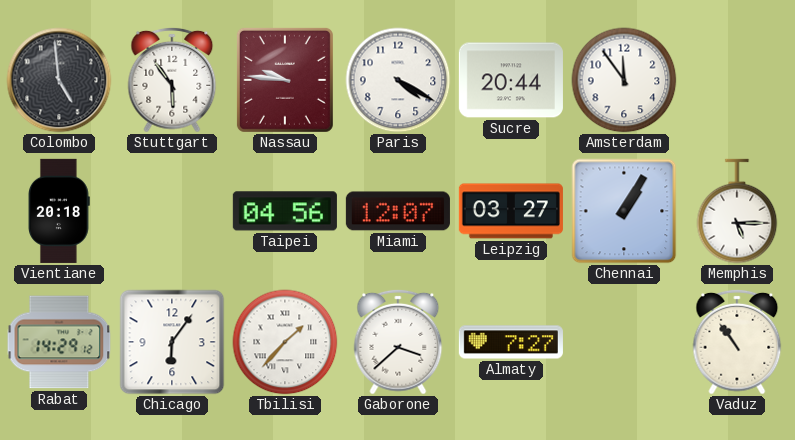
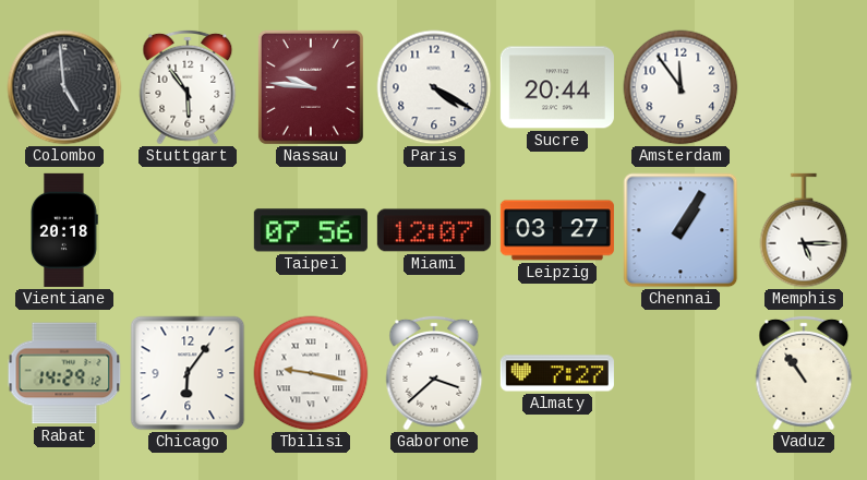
Taipei: 04:56 -> 07:56
Tbilisi: 1:37 -> 9:17
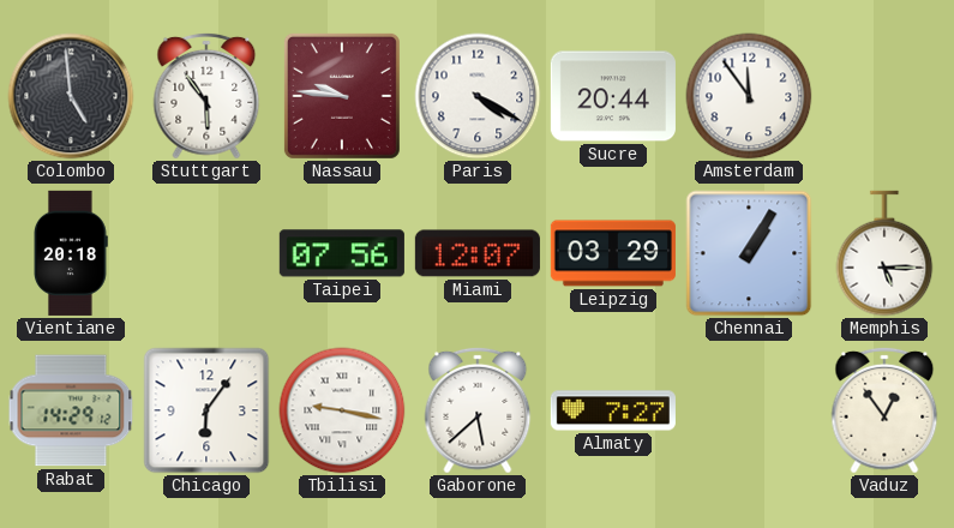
Leipzig: 03:27 -> 03:29
Gaborone: 3:38 -> 5:38
Vaduz: 10:54 -> 12:54
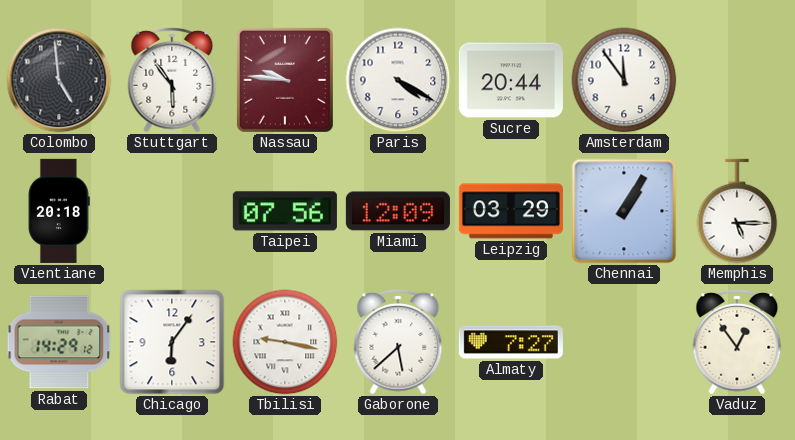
Miami: 12:07 -> 12:09
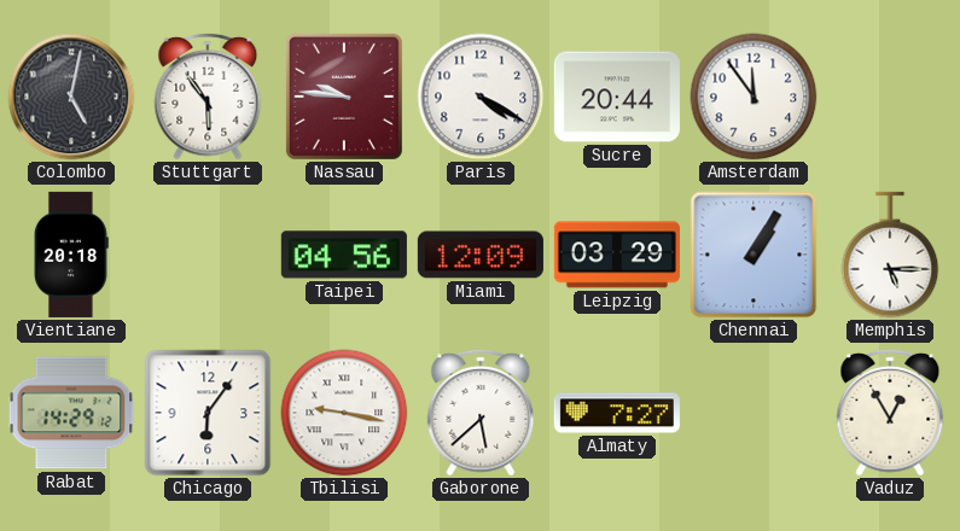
Colombo: 4:59 -> 5:02
Taipei: 07:56 -> 04:56
Vaduz: 12:54 -> 12:55
